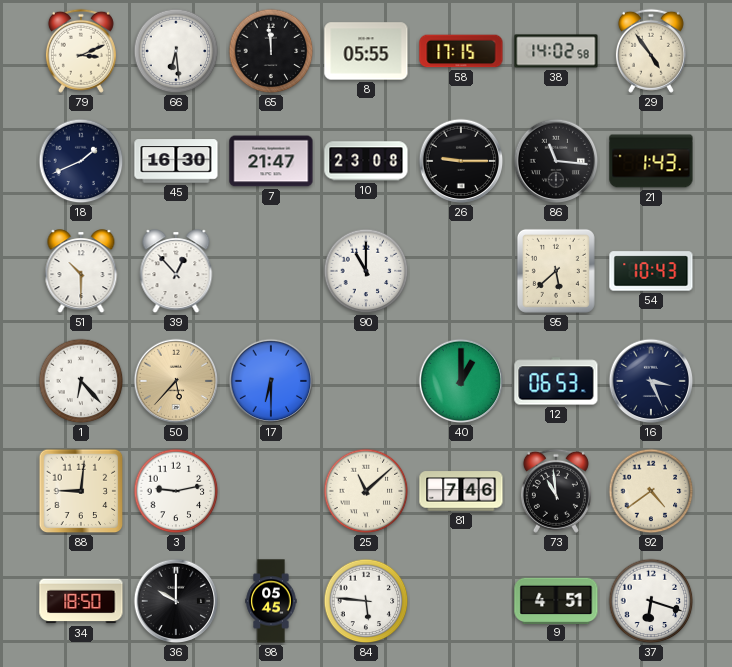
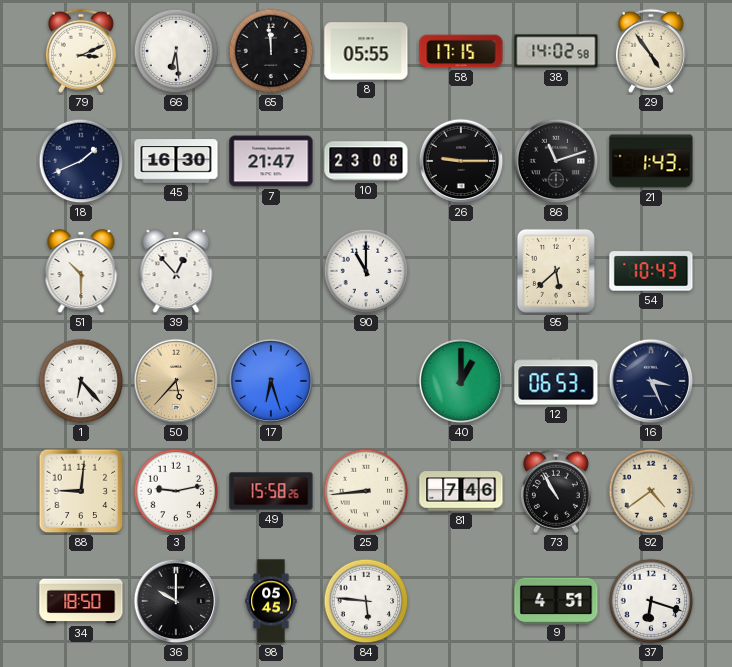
86: 11:16 -> 11:12
17: 6:30 -> 6:27
49: none -> 15:58
25: 11:08 -> 8:44
73: 10:59 -> 10:55
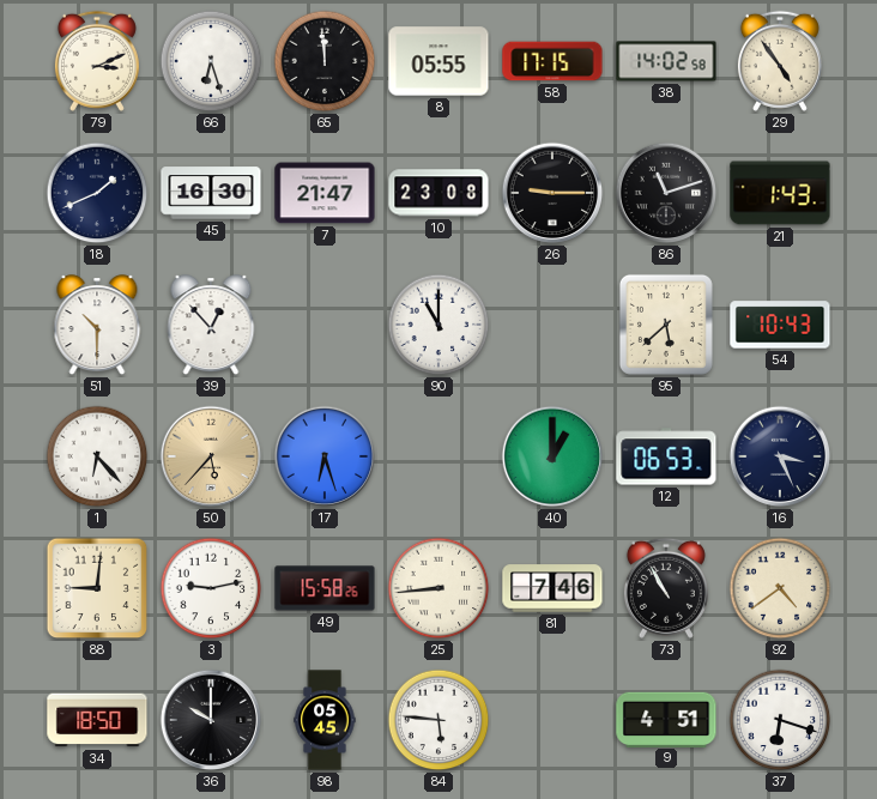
66: 6:29 -> 6:27
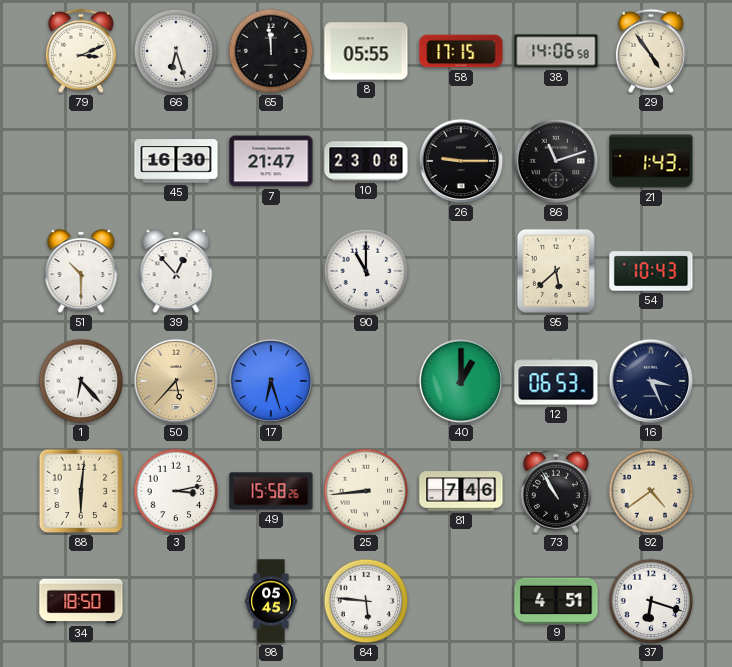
38: 14:02 -> 14:06
18: 1:41 -> none
88: 9:01 -> 6:01
3: 9:13 -> 3:13
36: 10:00 -> none
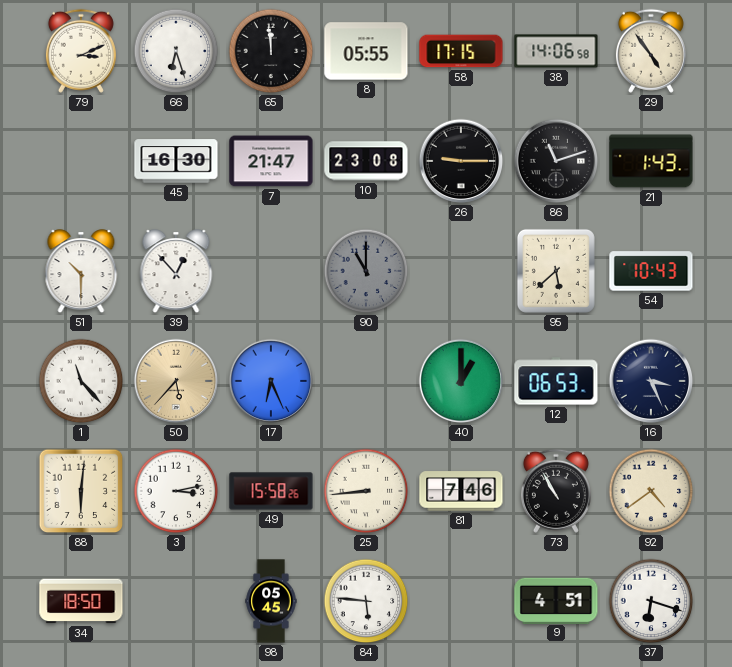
90 dial: white -> grey
1: 6:23 -> 11:23
17: 6:27 -> 6:26
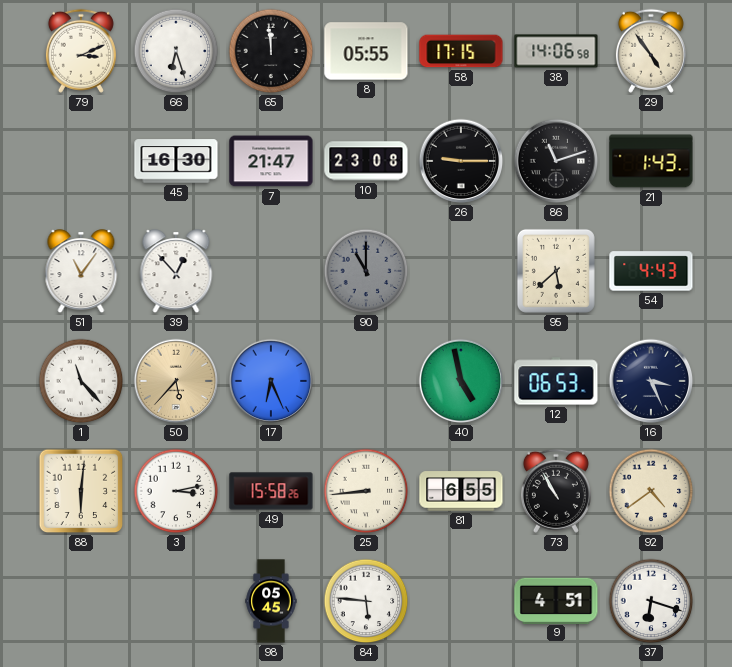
51: 10:30 -> 11:06
54: 10:43 -> 4:43
40: 1:00 -> 4:58
81: 7:46 -> 6:55
34: 18:50 -> none
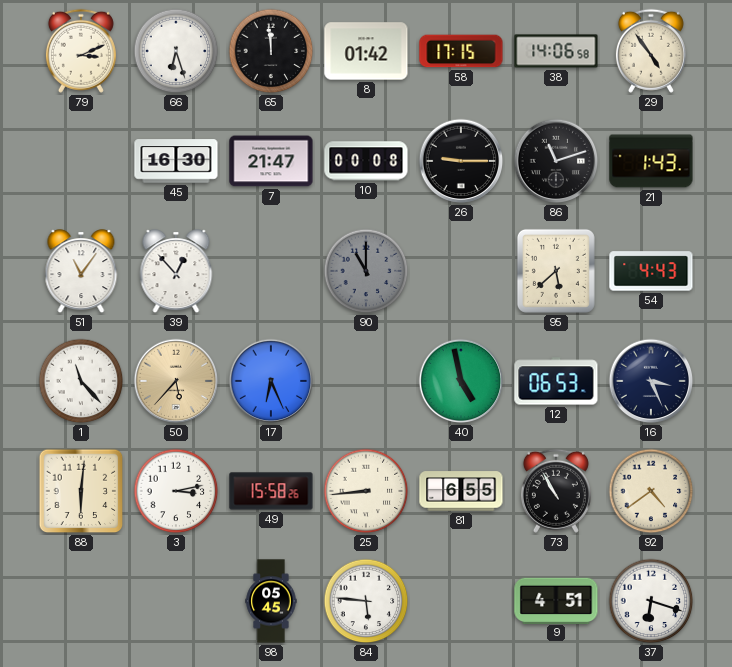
8: 05:55 -> 01:42
10: 23:08 -> 00:08
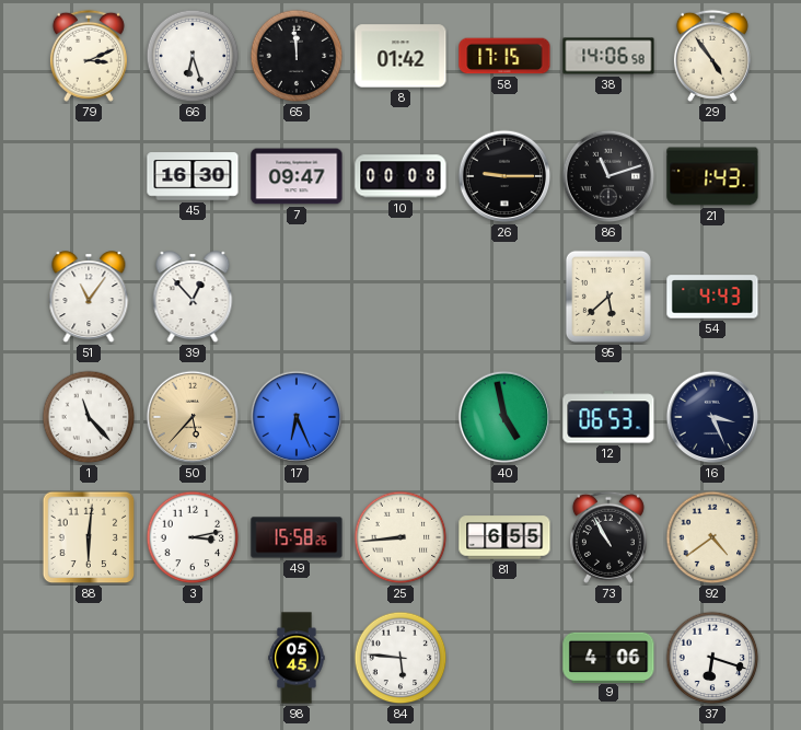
7: 21:47 -> 09:47
90: 11:00 -> none
9: 4:51 -> 4:06
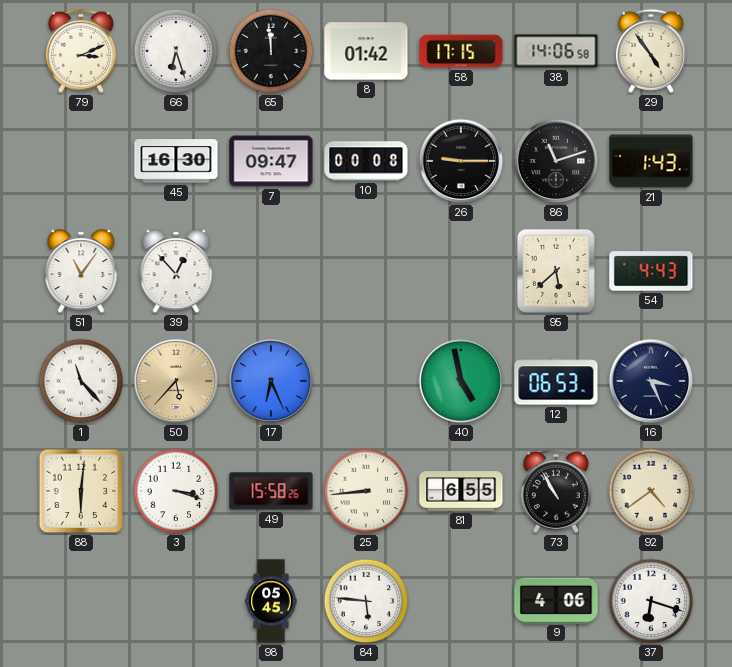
3: 3:13 -> 3:18
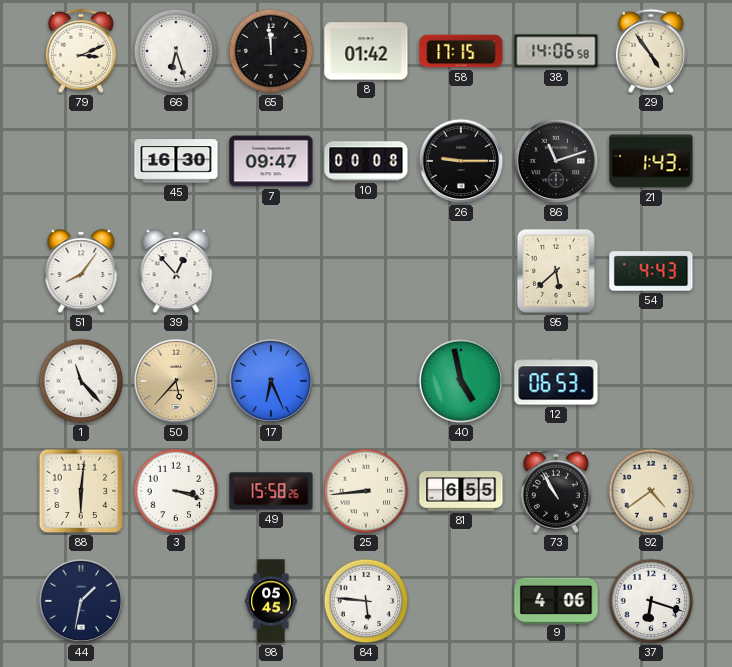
51: 11:06 -> 8:06
16: 3:26 -> none
44: none -> 1:32
